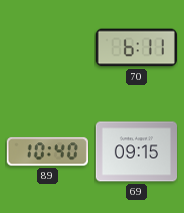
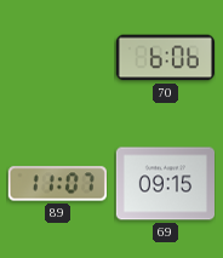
70: 6:11 -> 6:06
89: 10:40 -> 11:07
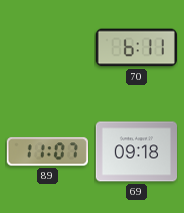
70: 6:06 -> 6:11
69: 09:15 -> 09:18
